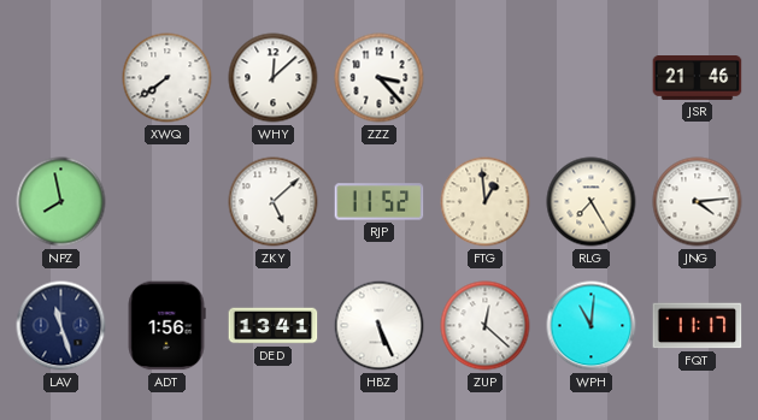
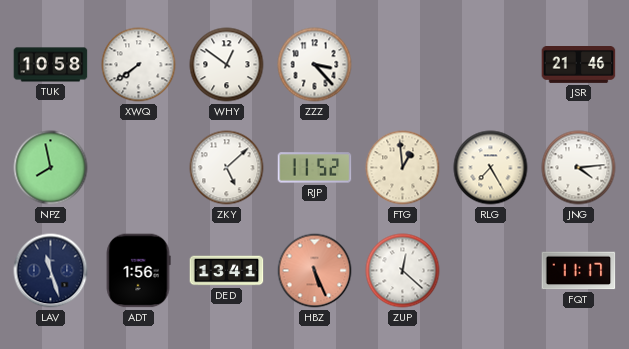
TUK: none -> 10:58
WHY: 12:08 -> 12:51
HBZ dial: white -> salmon
WPH: 11:01 -> none
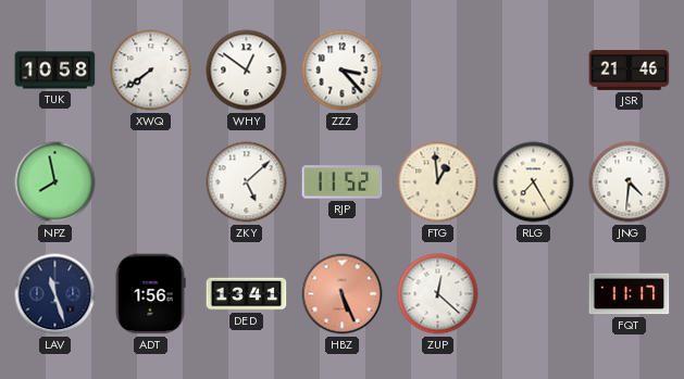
JNG: 4:14 -> 4:31
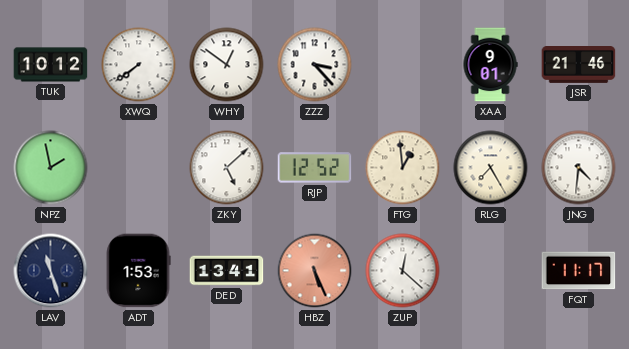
TUK: 10:58 -> 10:12
XAA: none -> 9:01
NPZ: 7:58 -> 1:58
RJP: 11:52 -> 12:52
ADT: 1:56 -> 1:53
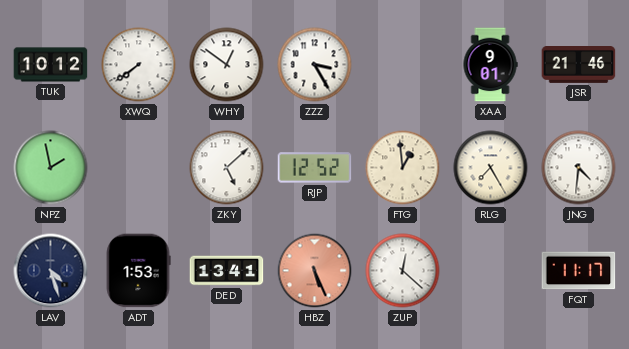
ZZZ: 3:23 -> 3:25
LAV: 11:27 -> 4:27
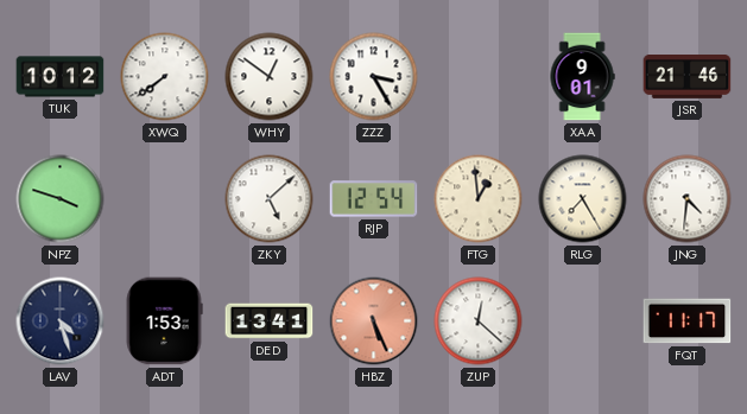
NPZ: 1:58 -> 3:48
RJP: 12:52 -> 12:54
